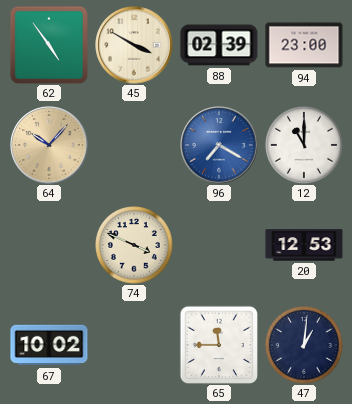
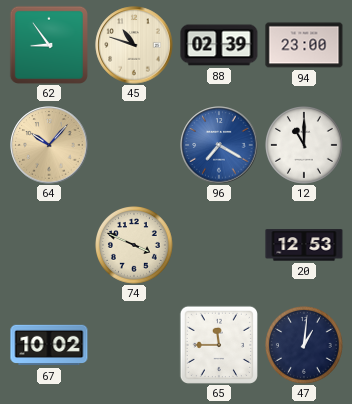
62: 4:54 -> 8:54
45: 3:50 -> 10:48
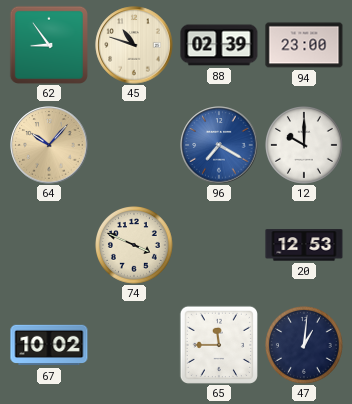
12: 11:00 -> 10:00
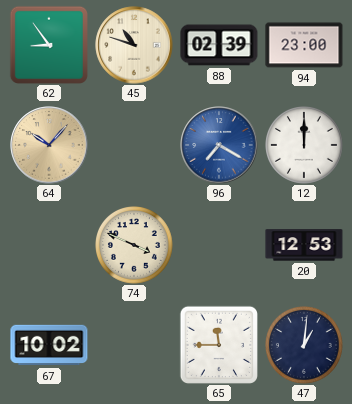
12: 10:00 -> 12:00
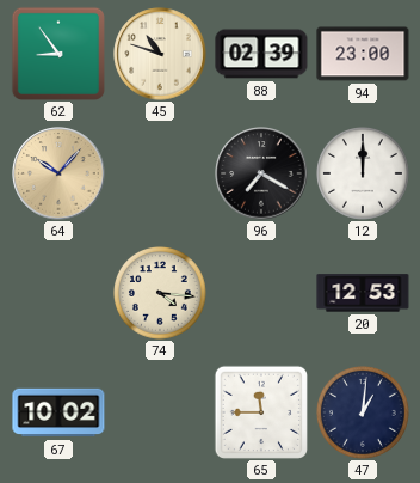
96 dial: blue -> black
74: 3:49 -> 4:16
